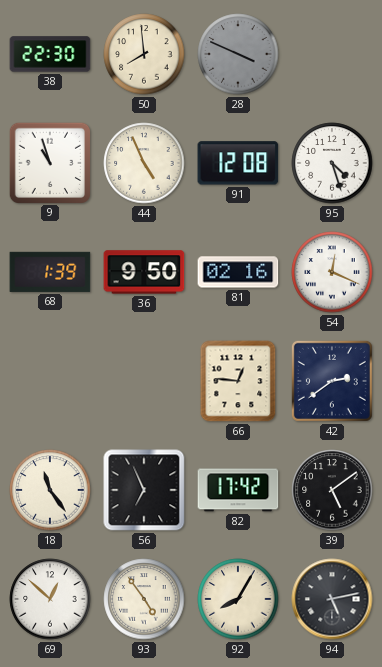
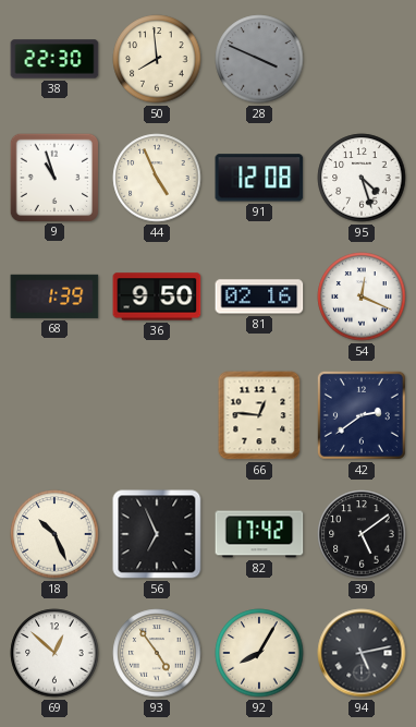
18: 11:24 -> 10:26
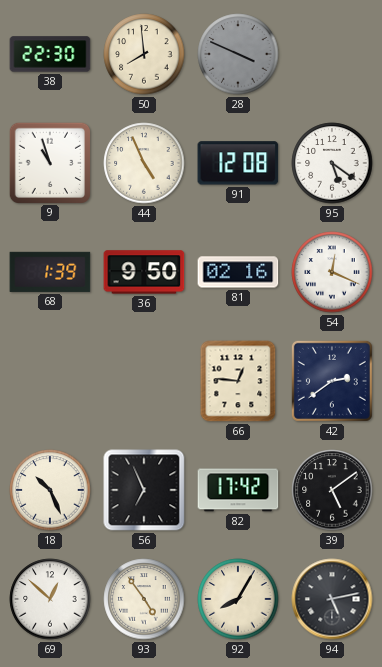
95: 4:27 -> 5:21
